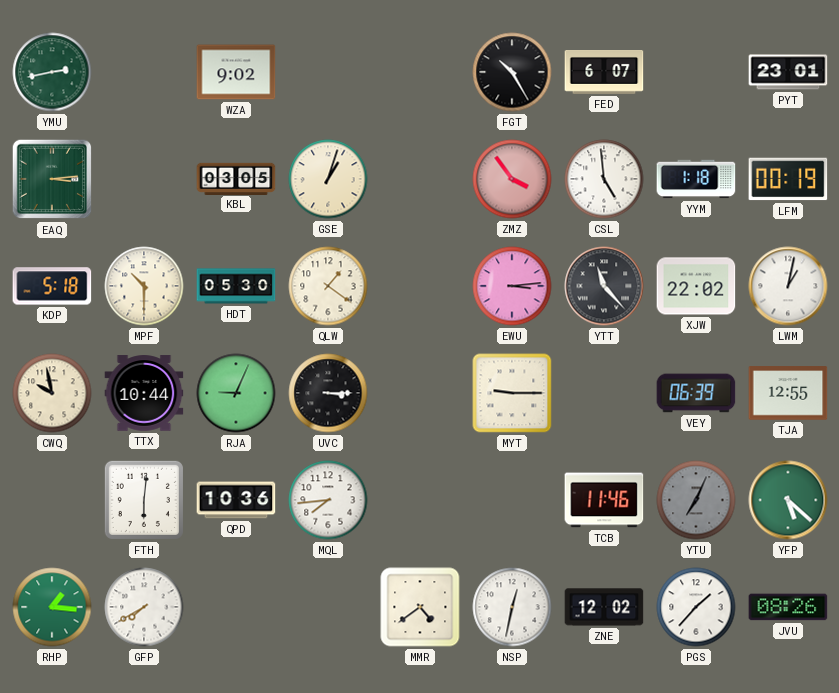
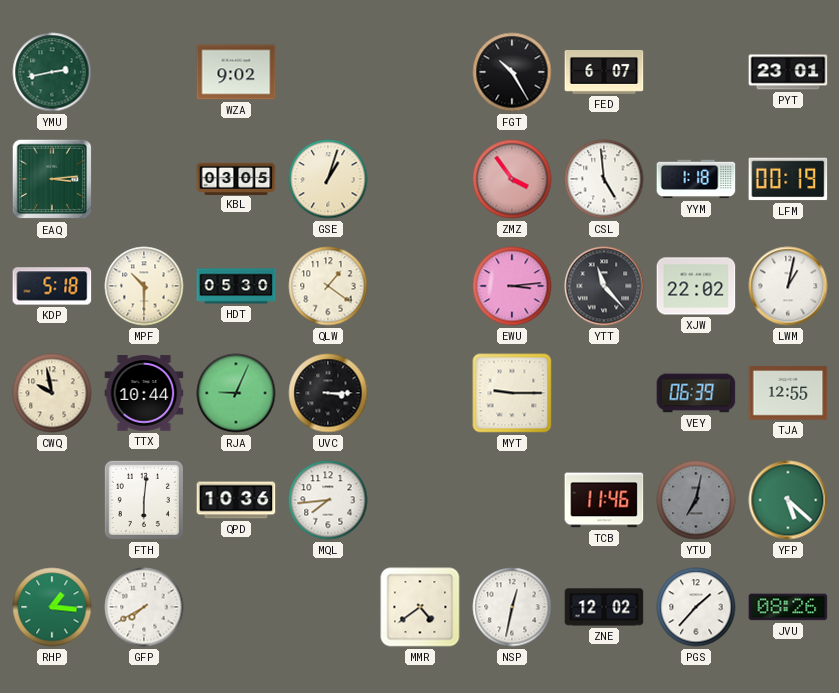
YTU: 7:04 -> 7:02
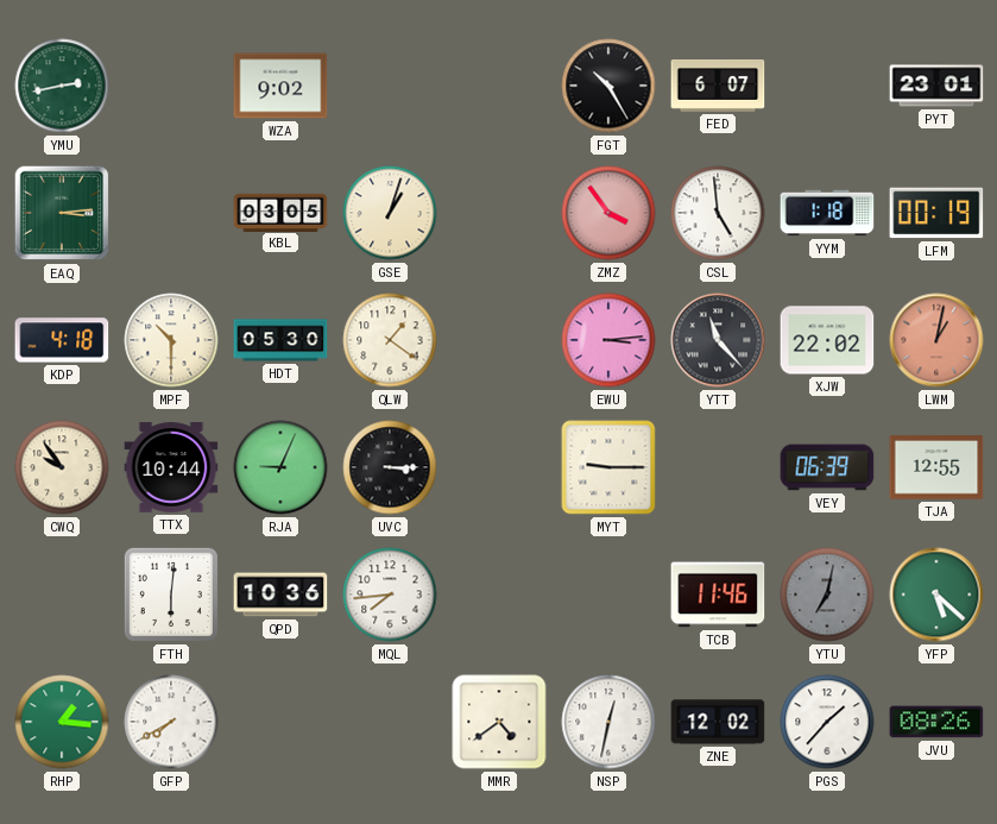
KDP: 5:18 -> 4:18
LWM dial: white -> salmon
CWQ: 9:58 -> 9:54
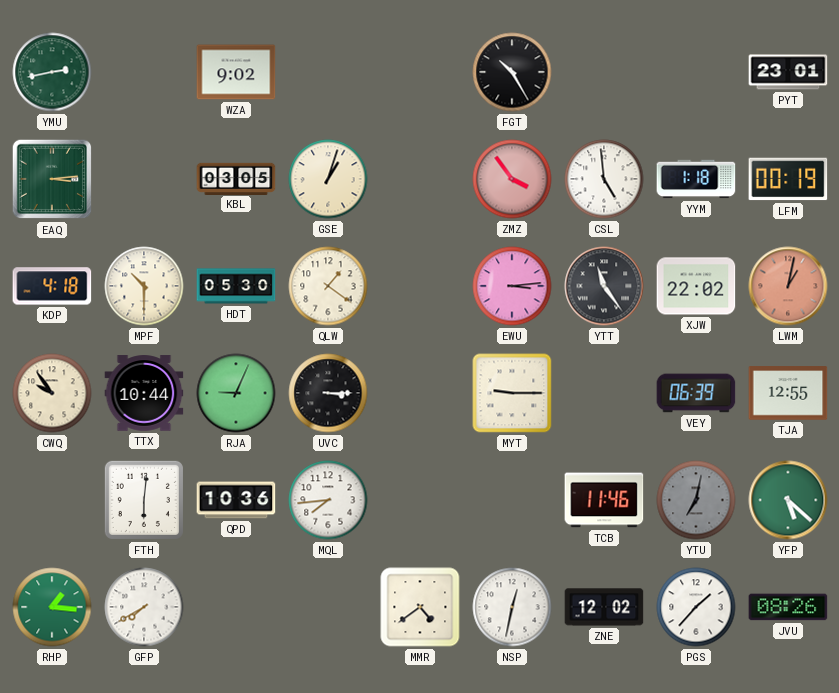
FED: 6:07 -> none
YTT: 11:23 -> 11:24
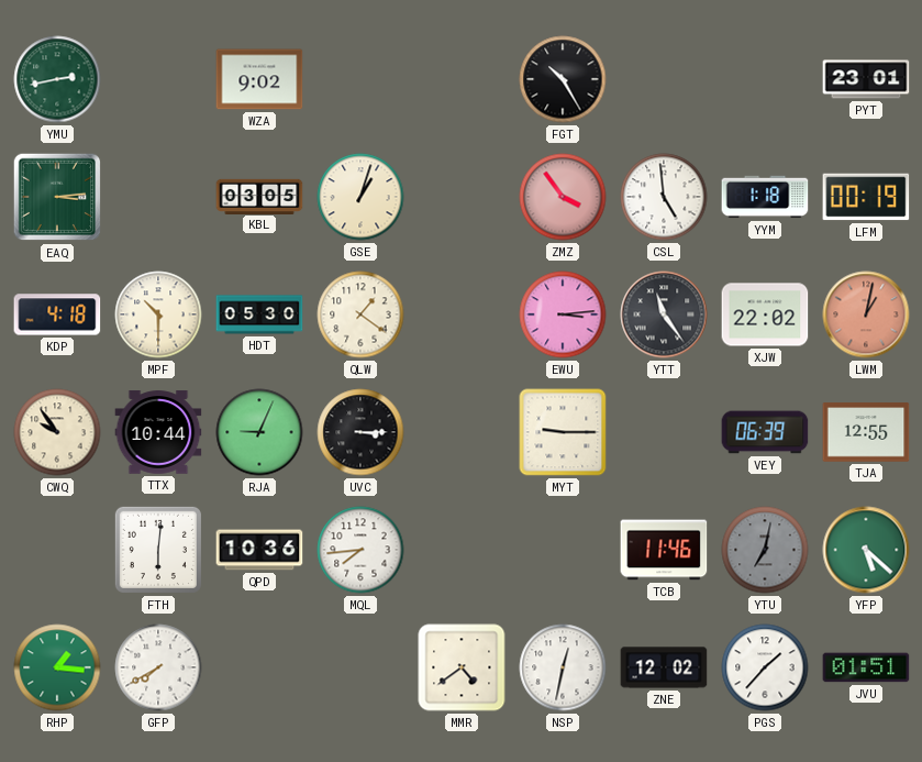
JVU: 08:26 -> 01:51
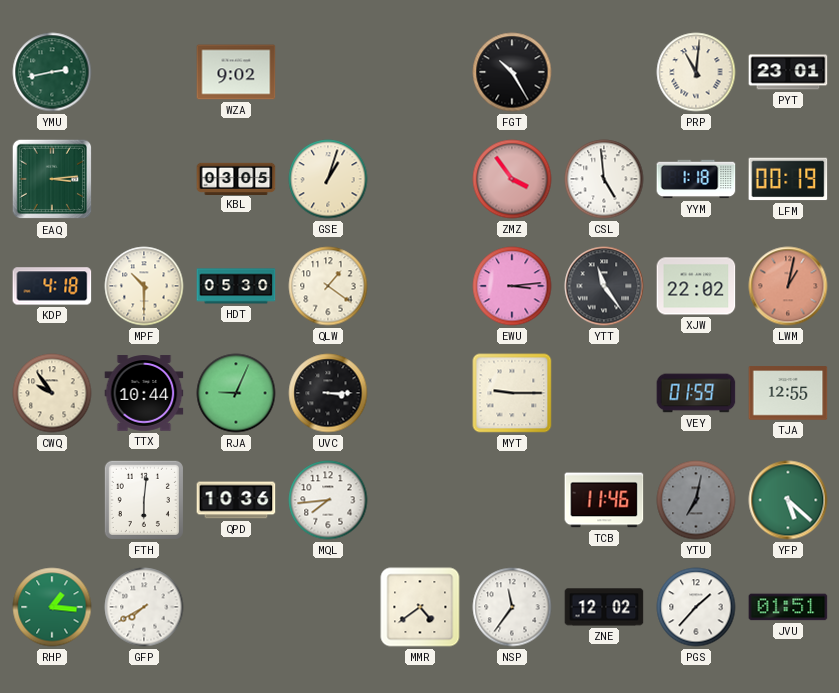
PRP: none -> 11:01
VEY: 06:39 -> 01:59
NSP: 12:32 -> 11:36
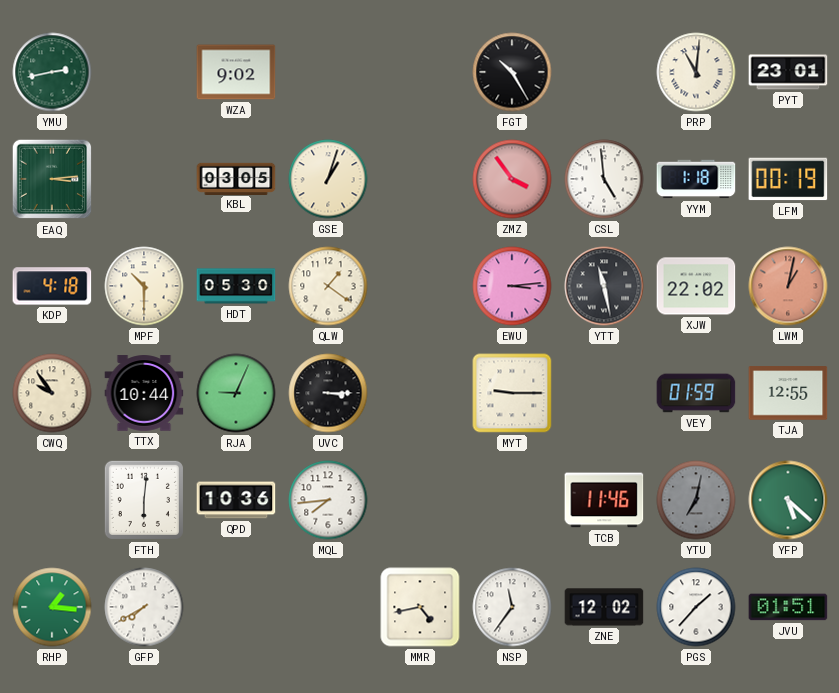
YTT: 11:24 -> 11:28
MMR: 4:39 -> 4:43
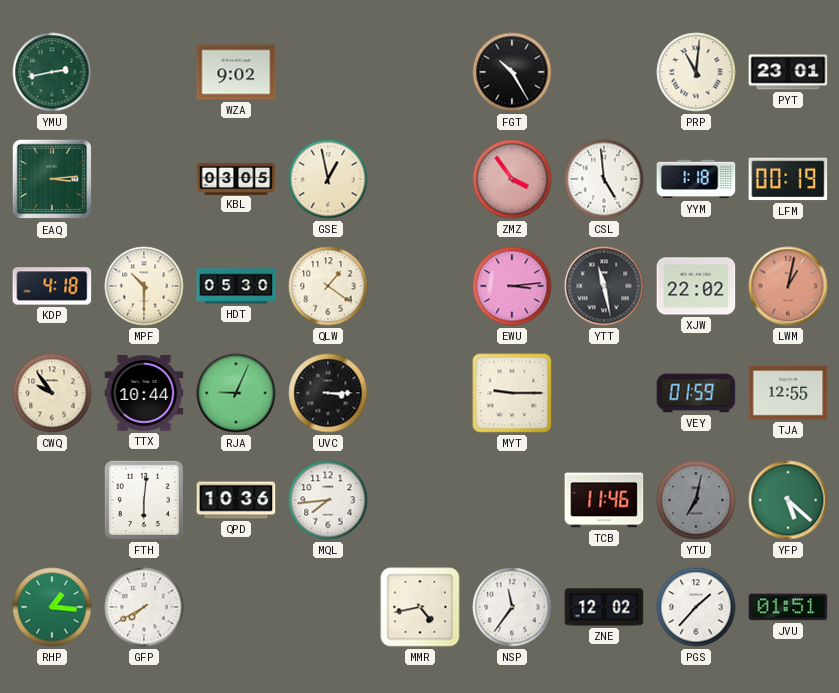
GSE: 1:03 -> 12:58
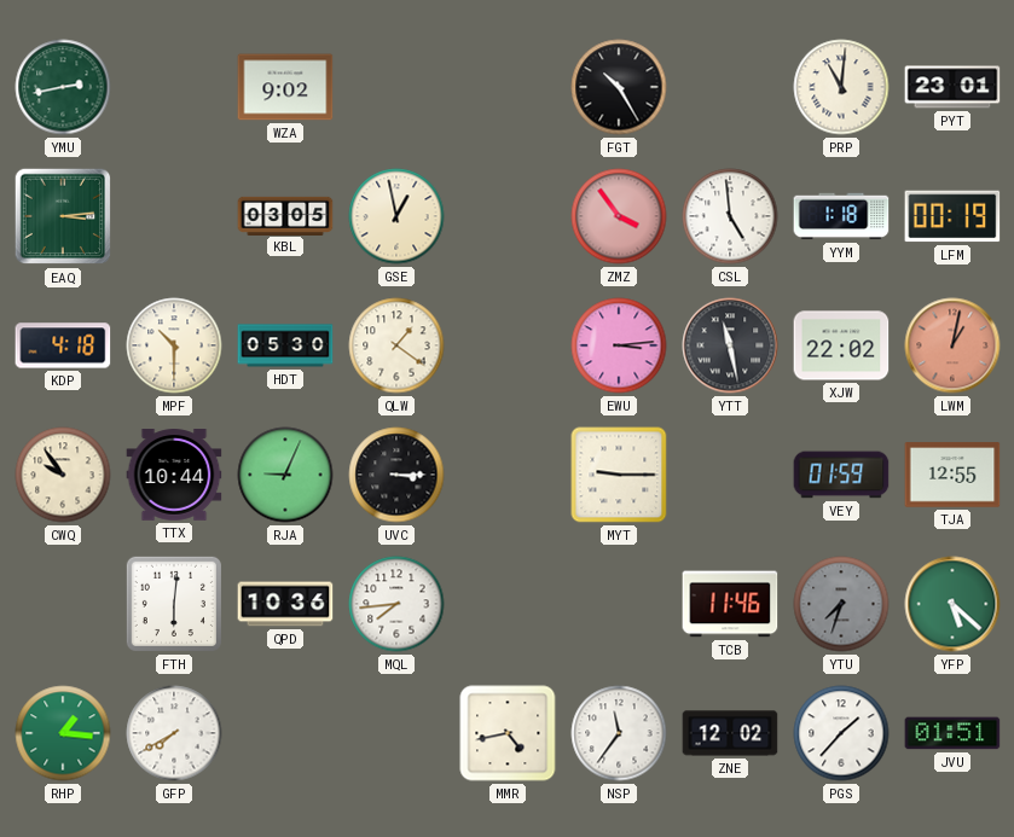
YTU: 7:02 -> 7:33
